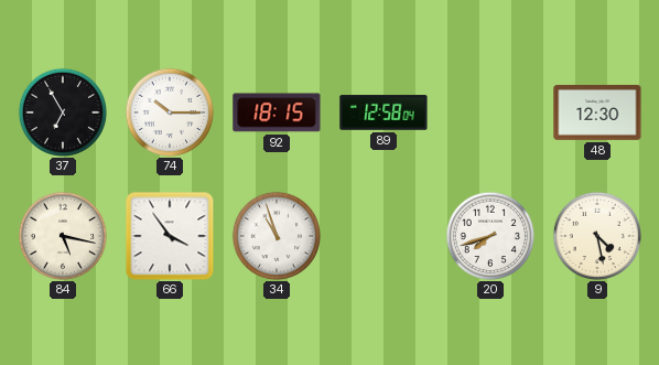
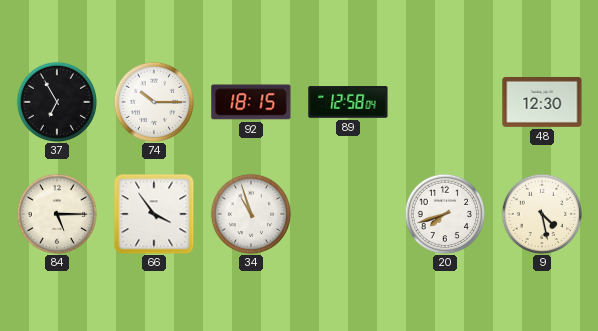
84: 5:17 -> 5:15
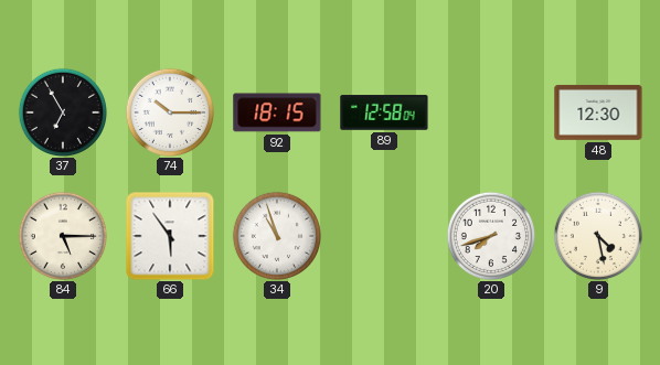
66: 3:54 -> 5:54
